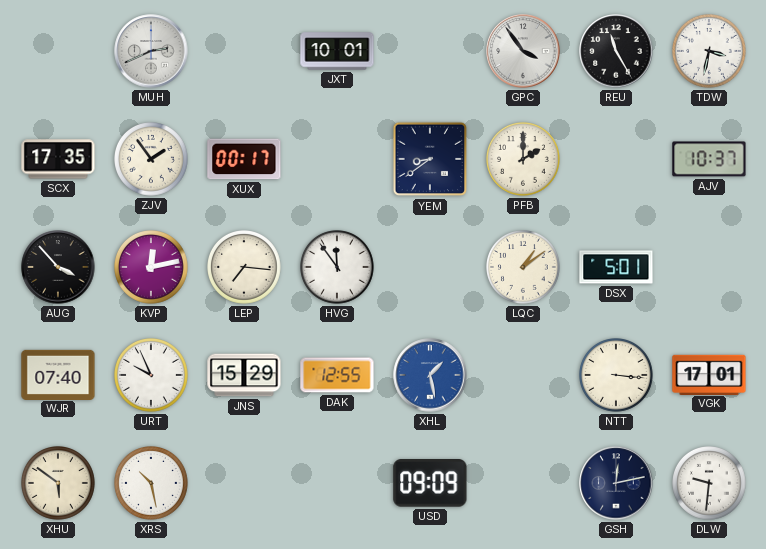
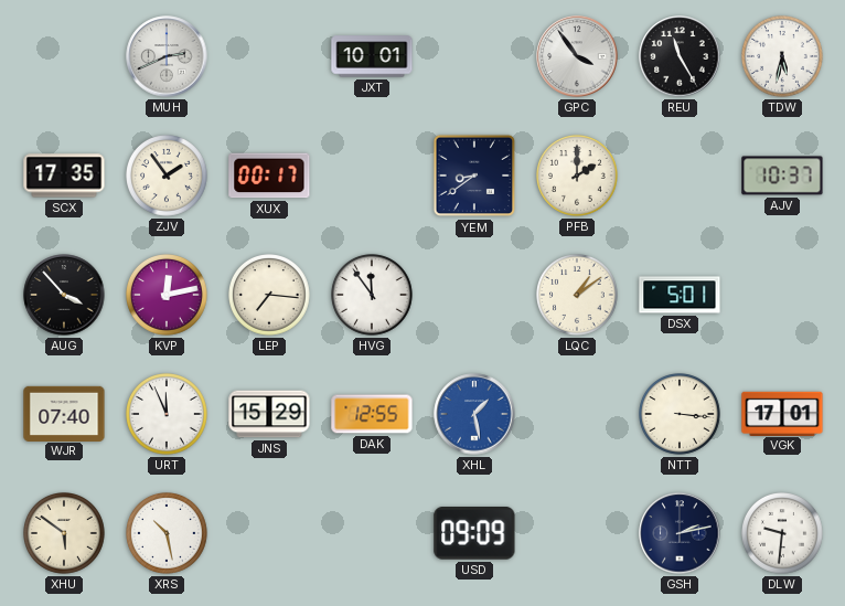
TDW: 3:32 -> 5:32
URT: 9:56 -> 11:56
GSH: 12:13 -> 2:13
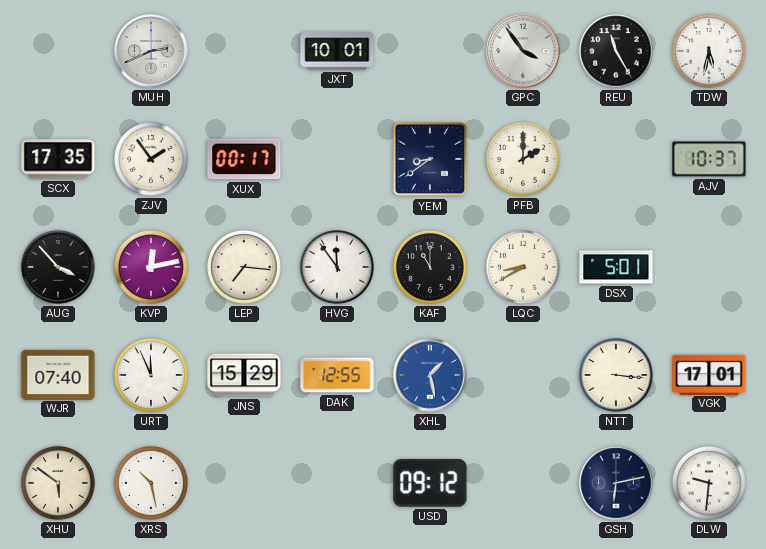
KAF: none -> 11:00
LQC: 1:09 -> 8:40
USD: 09:09 -> 09:12
GSH: 2:13 -> 6:13
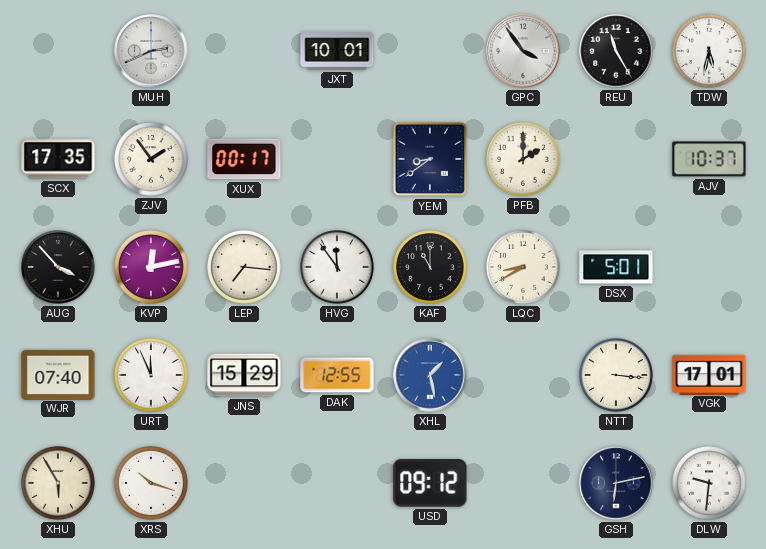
XHU: 5:51 -> 5:55
XRS: 10:28 -> 10:18
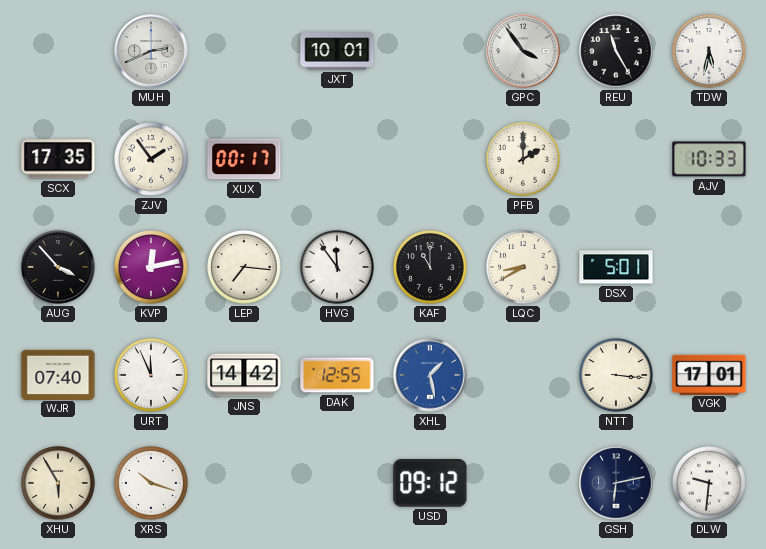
YEM: 8:39 -> none
AJV: 10:37 -> 10:33
JNS: 15:29 -> 14:42
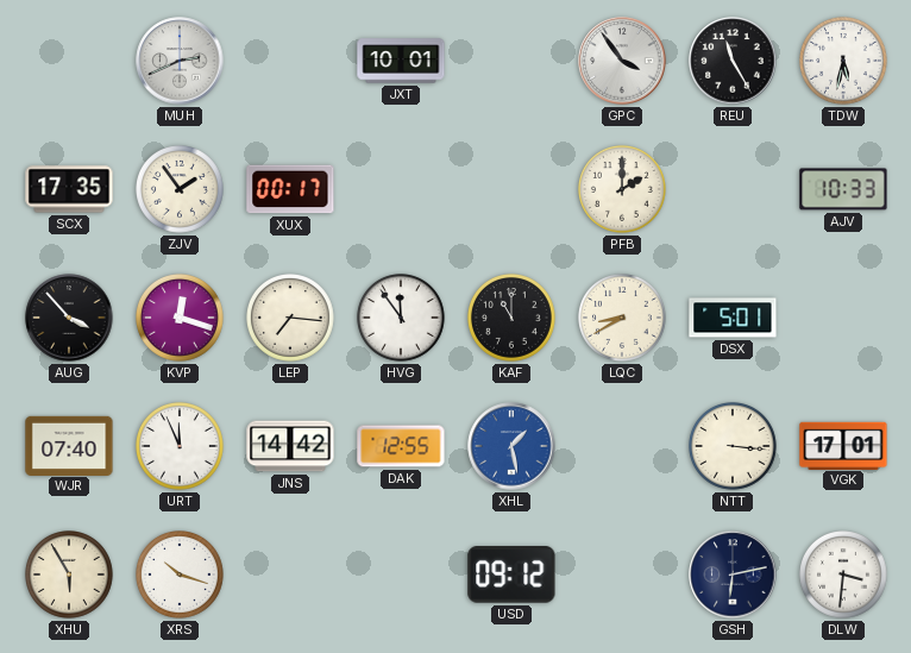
KVP: 12:13 -> 12:18
DLW: 9:31 -> 3:31
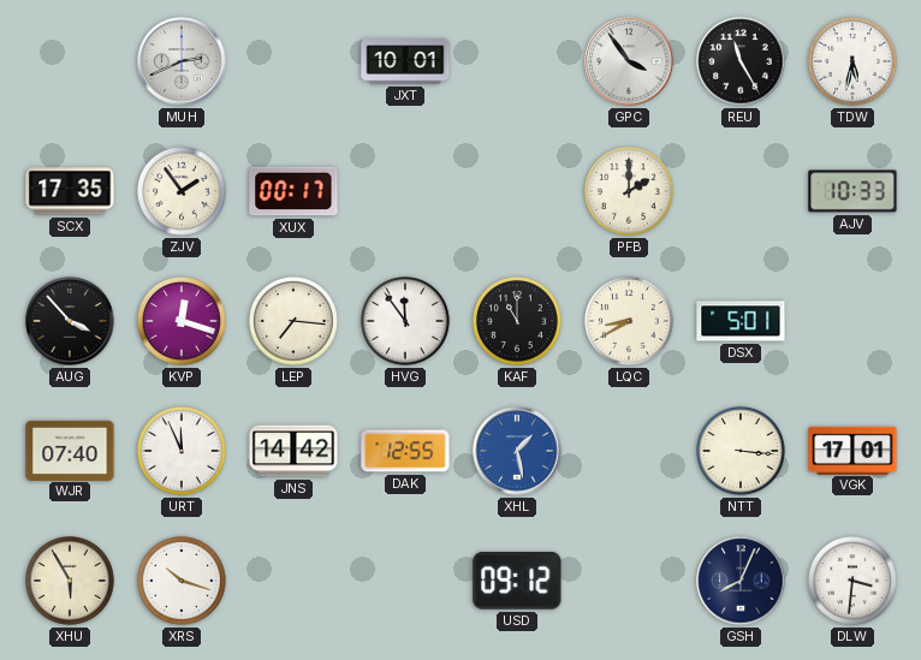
GSH: 6:13 -> 8:04
